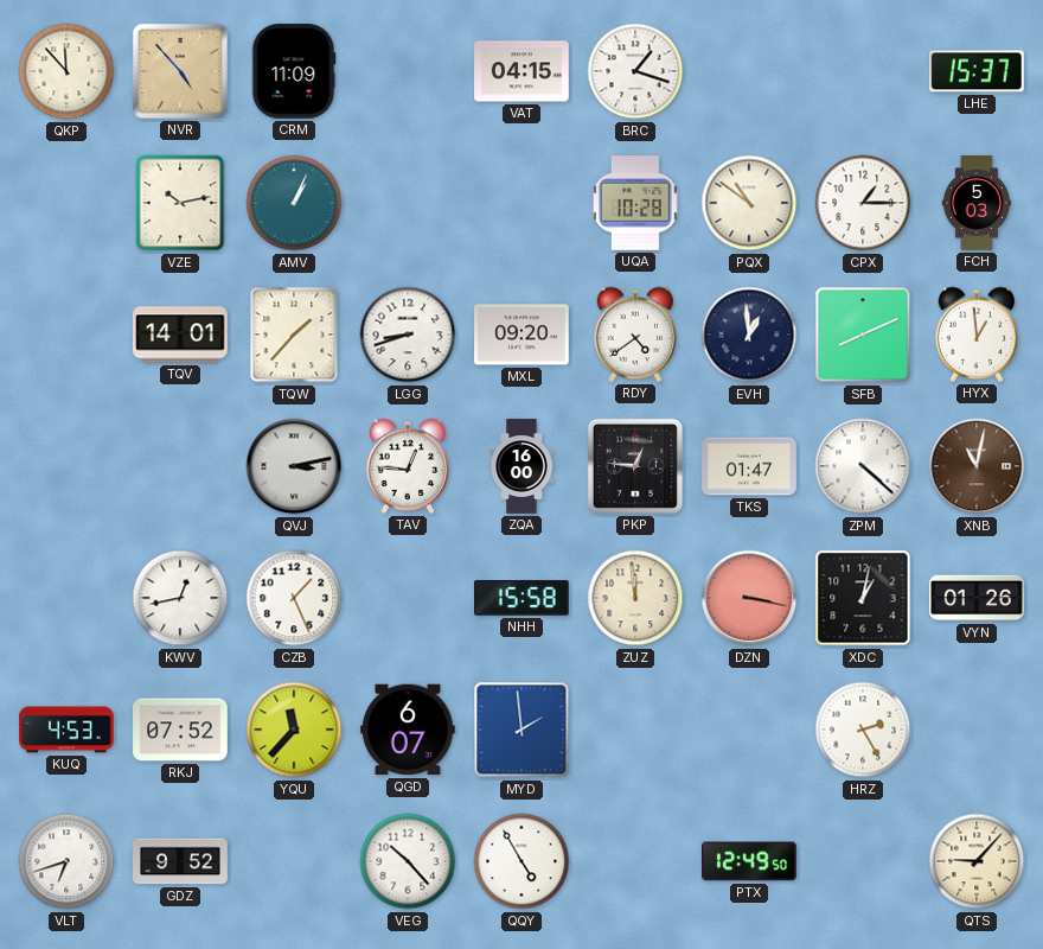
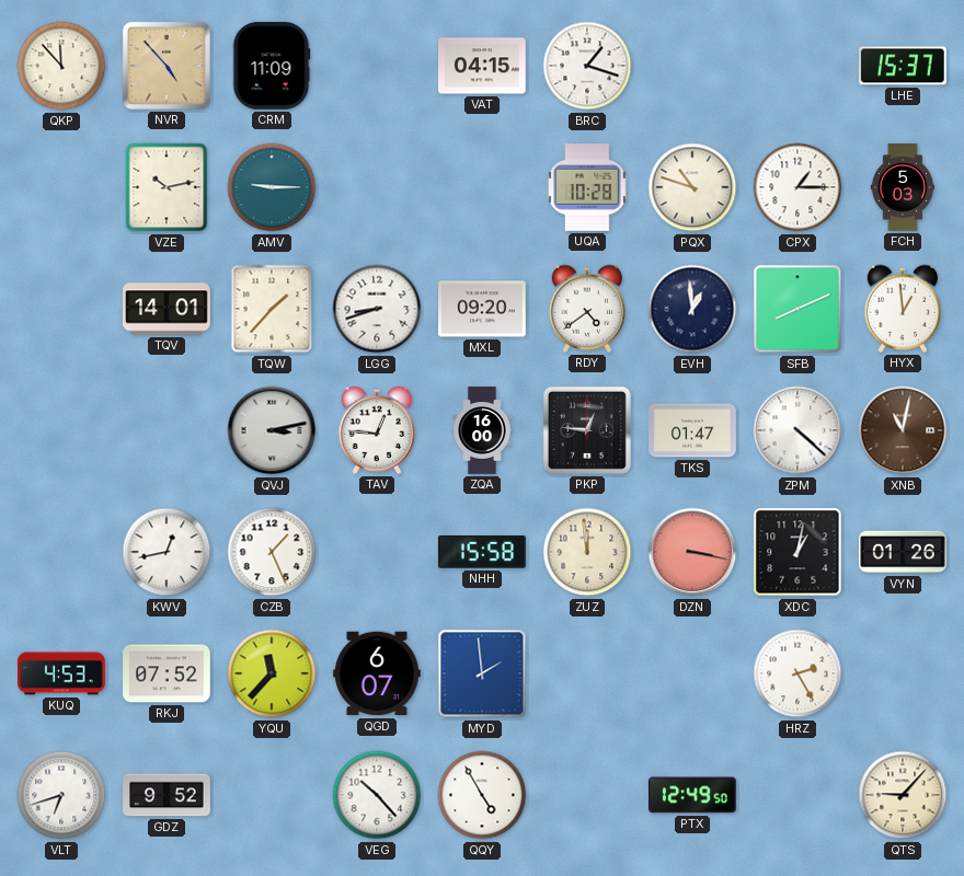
AMV: 1:04 -> 9:15
PQX: 10:51 -> 10:48
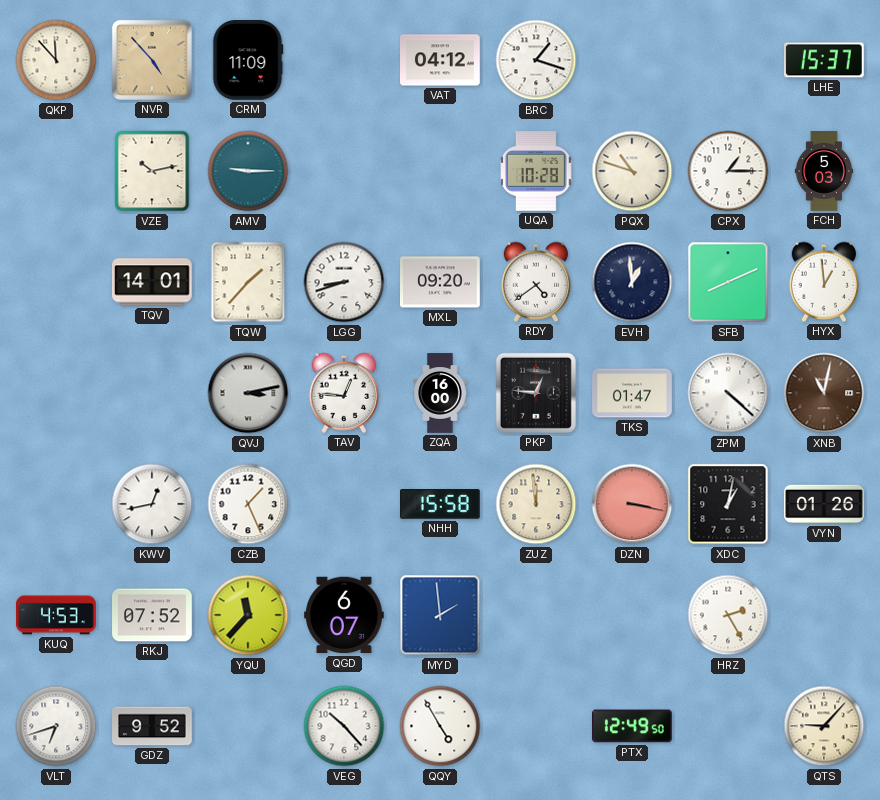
VAT: 04:15 -> 04:12
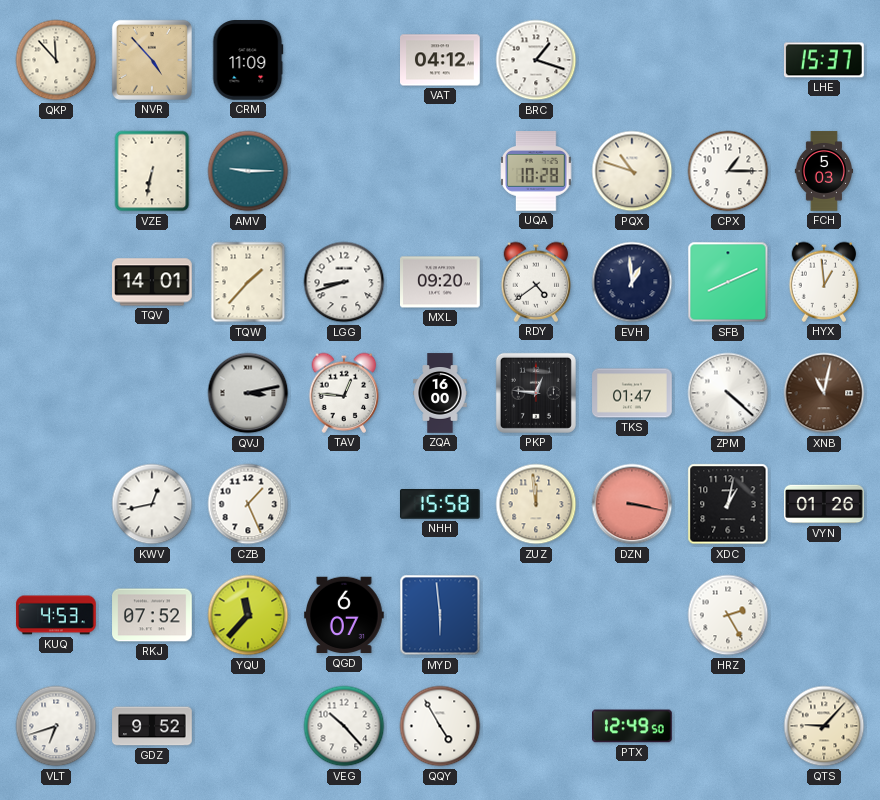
VZE: 10:13 -> 6:32
MYD: 1:59 -> 5:59
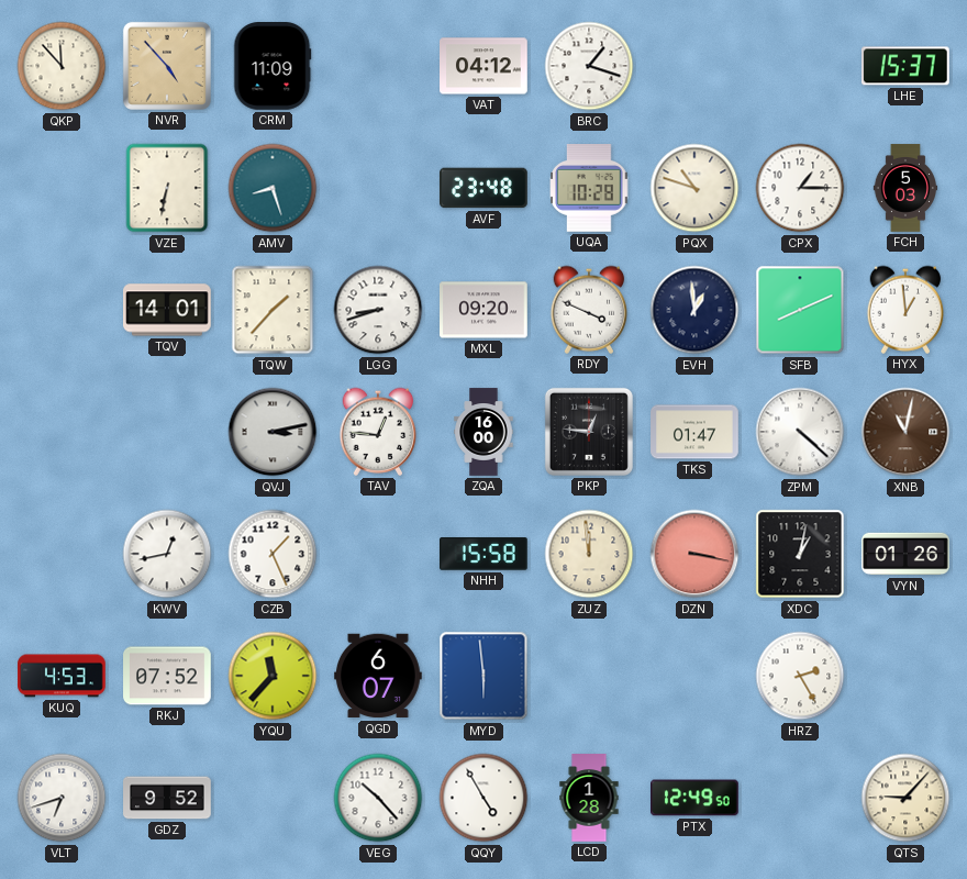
AMV: 9:15 -> 8:27
AVF: none -> 23:48
RDY: 4:39 -> 3:49
LCD: none -> 1:28
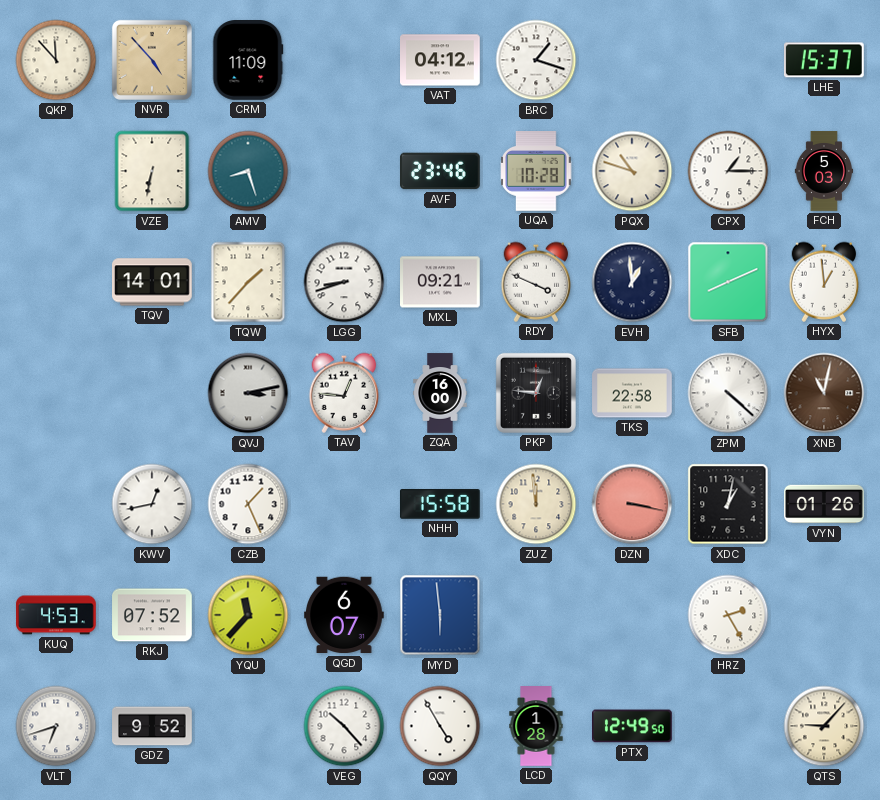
AVF: 23:48 -> 23:46
MXL: 09:20 -> 09:21
TKS: 01:47 -> 22:58
